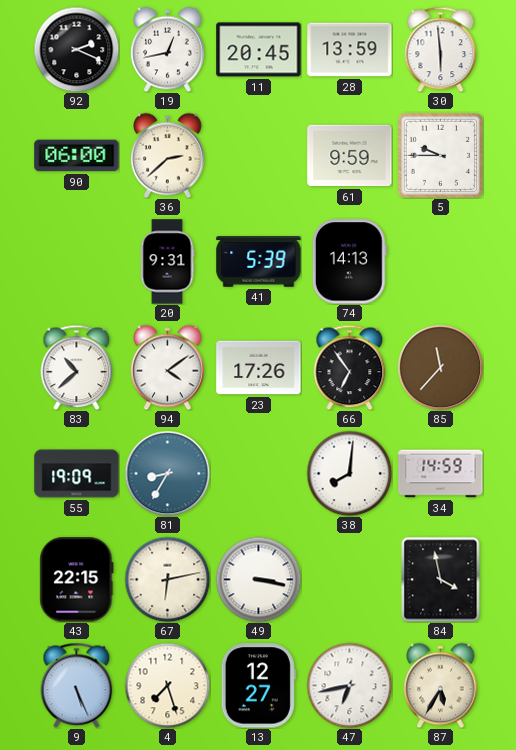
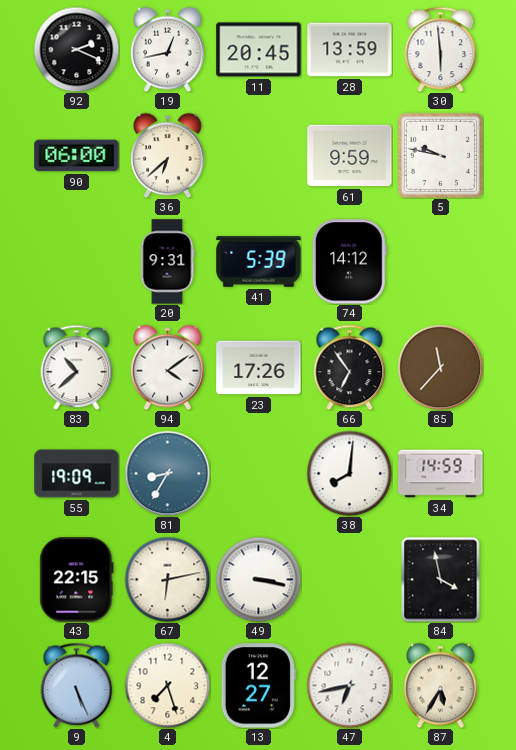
36: 2:38 -> 6:38
5: 9:45 -> 9:47
74: 14:13 -> 14:12
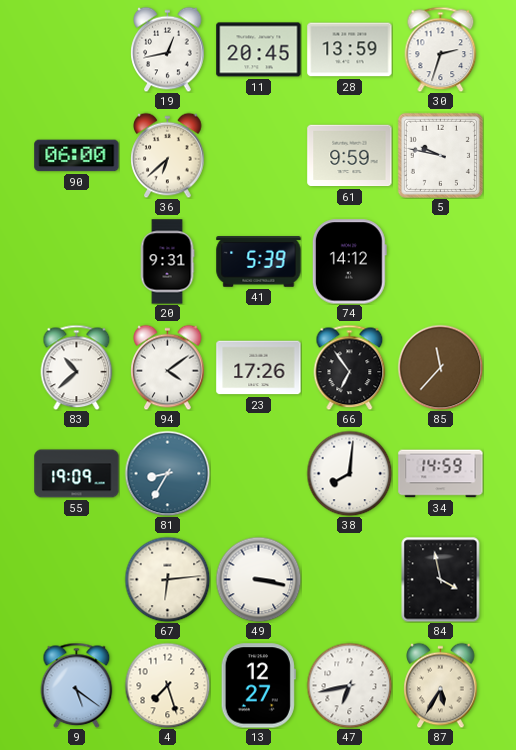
92: 2:19 -> none
30: 5:59 -> 2:33
43: 22:15 -> none
67: 6:13 -> 6:14
9: 5:26 -> 5:21
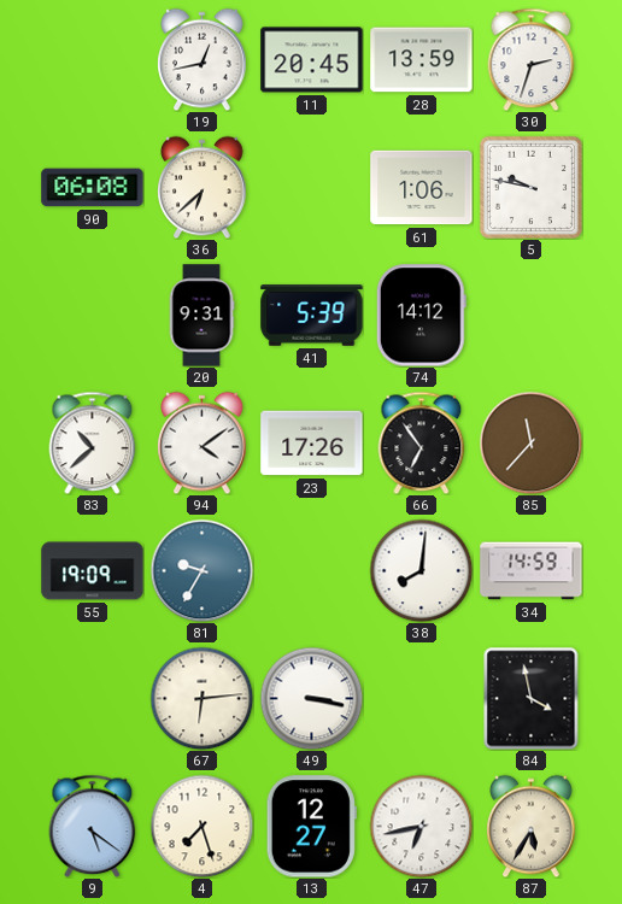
90: 06:00 -> 06:08
61: 9:59 -> 1:06
81: 8:35 -> 9:35
